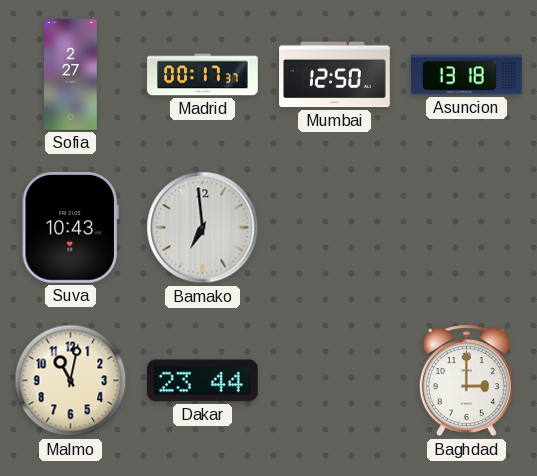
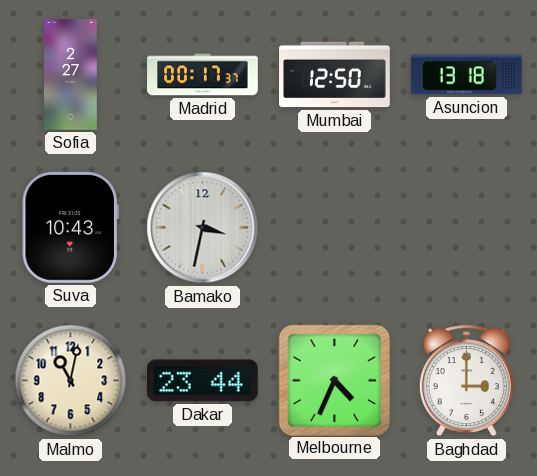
Bamako: 6:59 -> 3:32
Melbourne: none -> 4:34
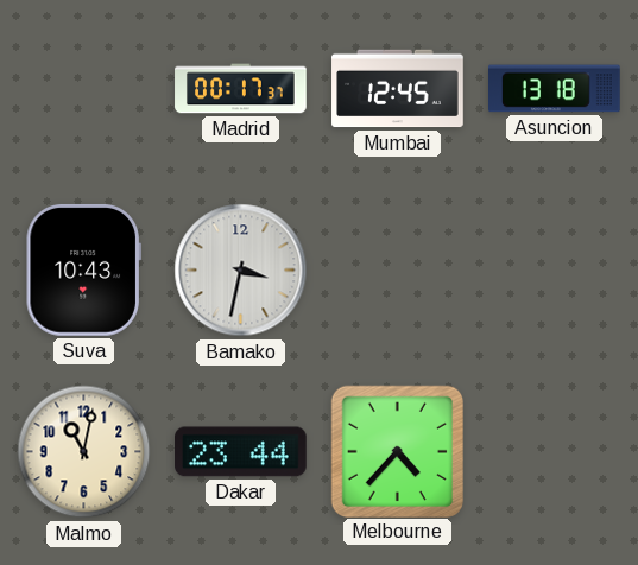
Sofia: 2:27 -> none
Mumbai: 12:50 -> 12:45
Melbourne: 4:34 -> 4:37
Baghdad: 3:00 -> none
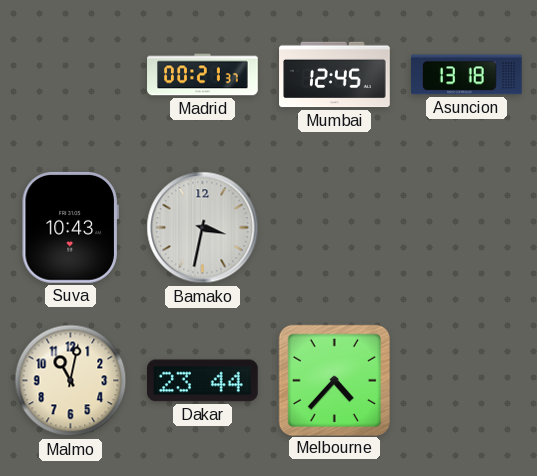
Madrid: 00:17 -> 00:21
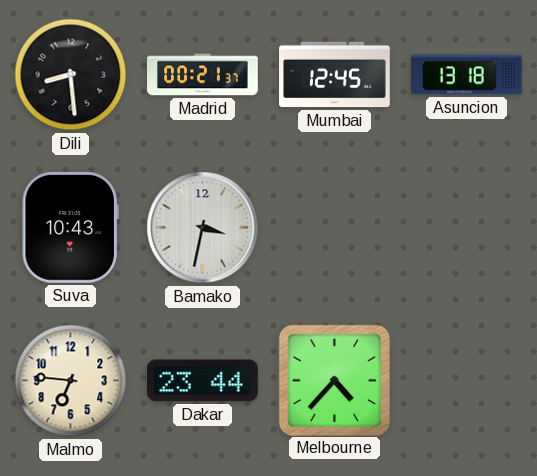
Dili: none -> 8:29
Malmo: 11:02 -> 6:46
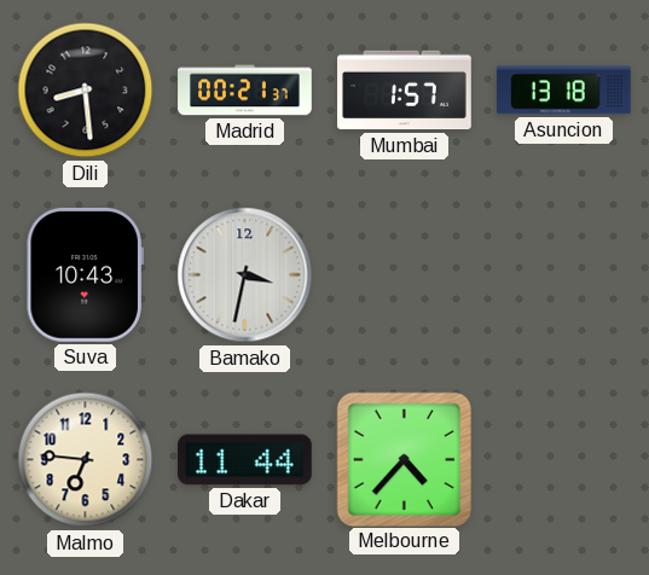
Mumbai: 12:45 -> 1:57
Dakar: 23:44 -> 11:44
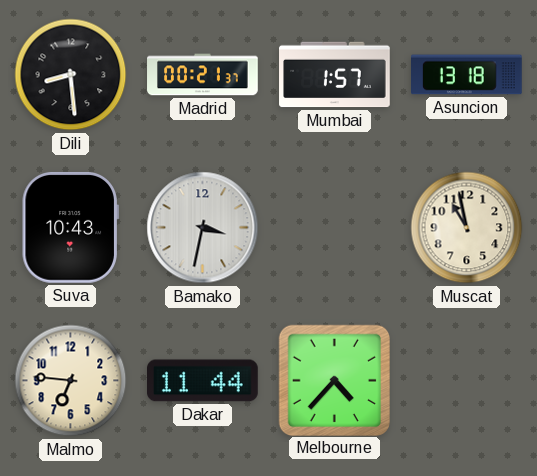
Muscat: none -> 10:58
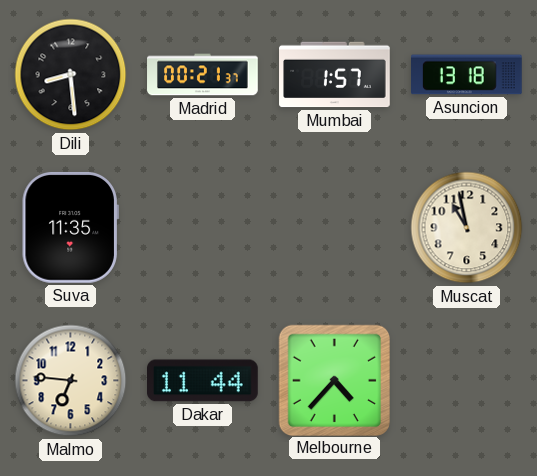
Suva: 10:43 -> 11:35
Bamako: 3:32 -> none
